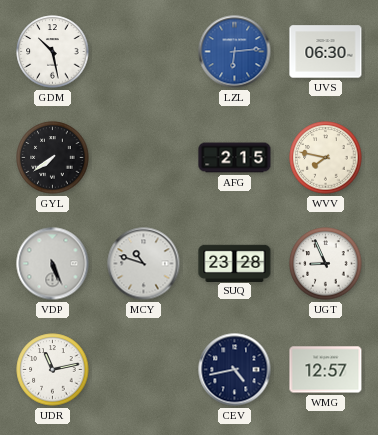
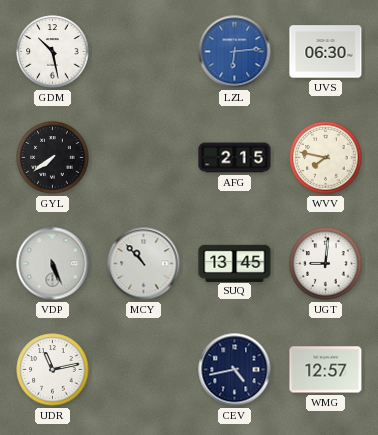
MCY: 10:48 -> 10:53
SUQ: 23:28 -> 13:45
UGT: 8:56 -> 9:01
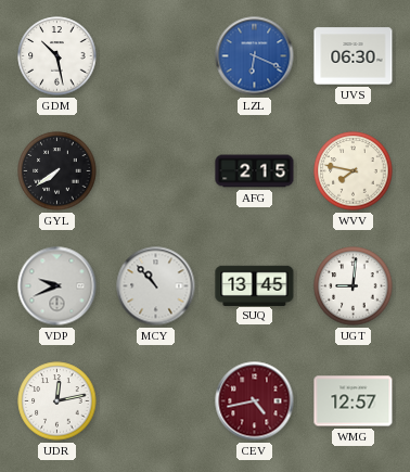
LZL: 6:14 -> 6:19
VDP: 5:26 -> 9:41
UDR: 11:13 -> 12:13
CEV dial: navy -> burgundy
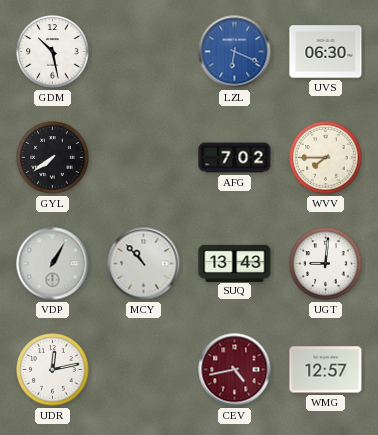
AFG: 2:15 -> 7:02
WVV: 7:47 -> 7:45
VDP: 9:41 -> 1:05
SUQ: 13:45 -> 13:43
